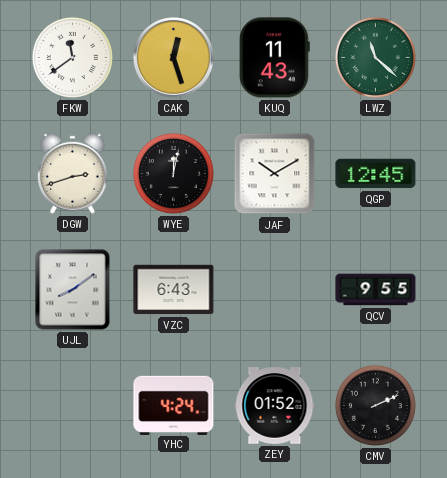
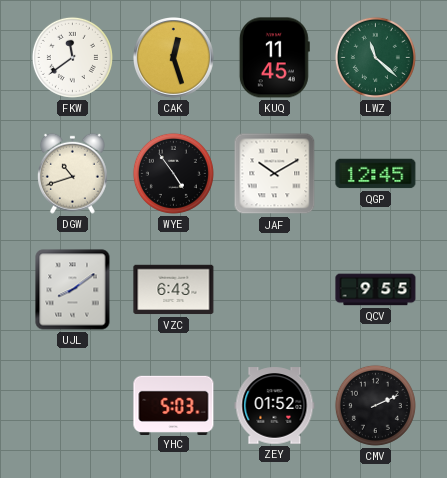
KUQ: 11:43 -> 11:45
DGW: 2:42 -> 10:42
WYE: 12:02 -> 4:54
YHC: 4:24 -> 5:03
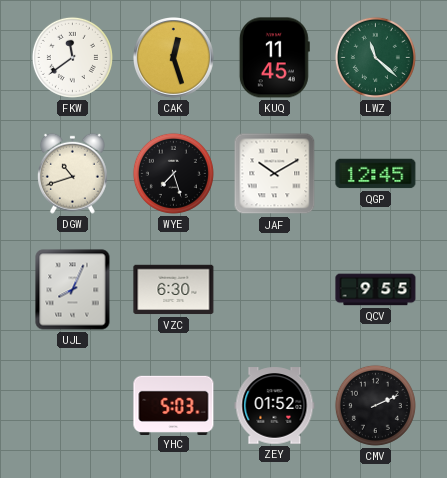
WYE: 4:54 -> 7:27
UJL: 8:09 -> 8:04
VZC: 6:43 -> 6:30
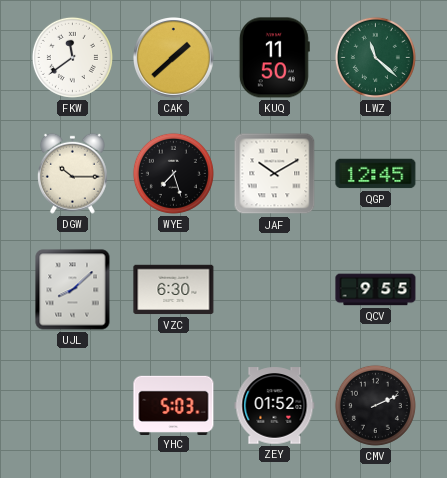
CAK: 12:27 -> 1:38
KUQ: 11:45 -> 11:50
DGW: 10:42 -> 10:15
UJL: 8:04 -> 8:08
